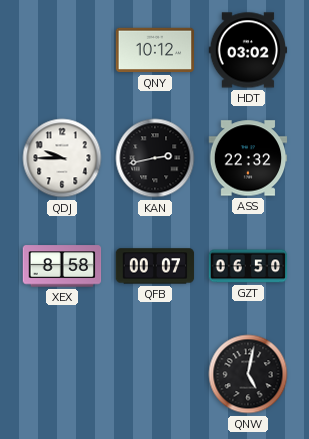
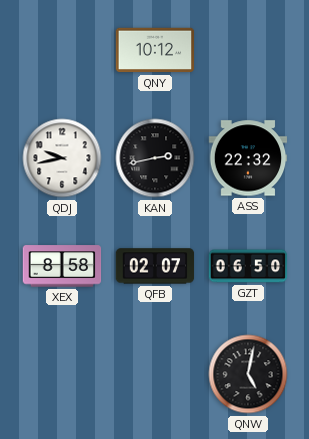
HDT: 03:02 -> none
QDJ: 9:45 -> 9:43
QFB: 00:07 -> 02:07
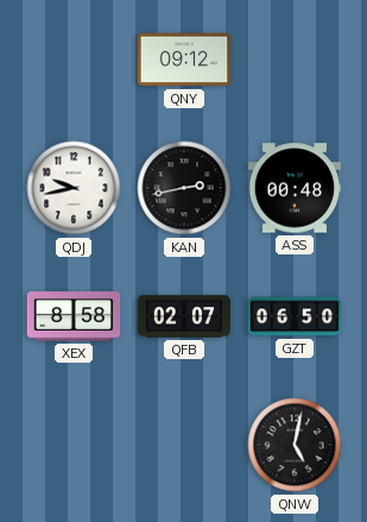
QNY: 10:12 -> 09:12
ASS: 22:32 -> 00:48
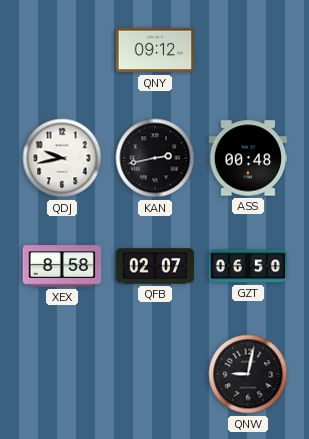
QNW: 5:02 -> 9:02
